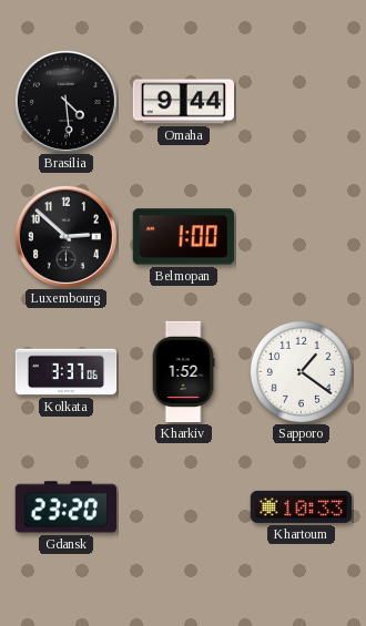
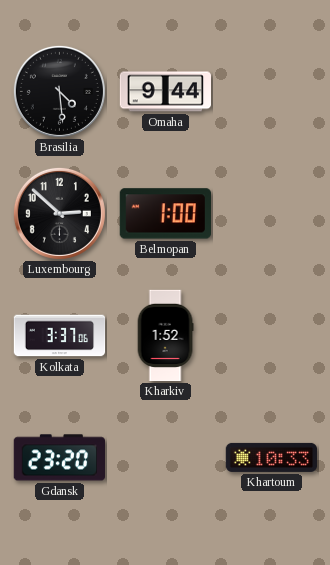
Sapporo: 1:21 -> none
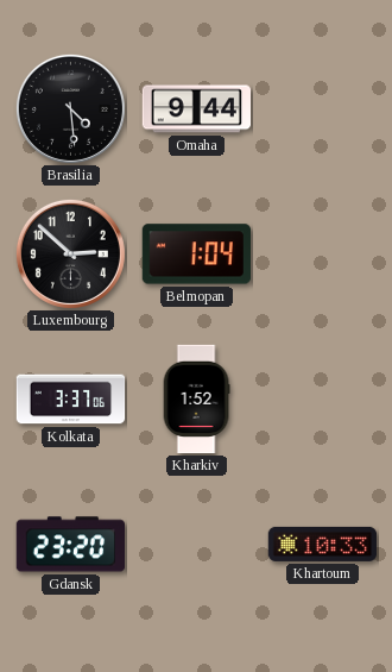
Belmopan: 1:00 -> 1:04
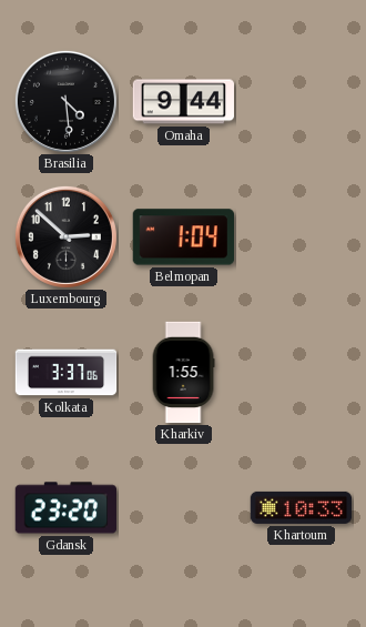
Kharkiv: 1:52 -> 1:55
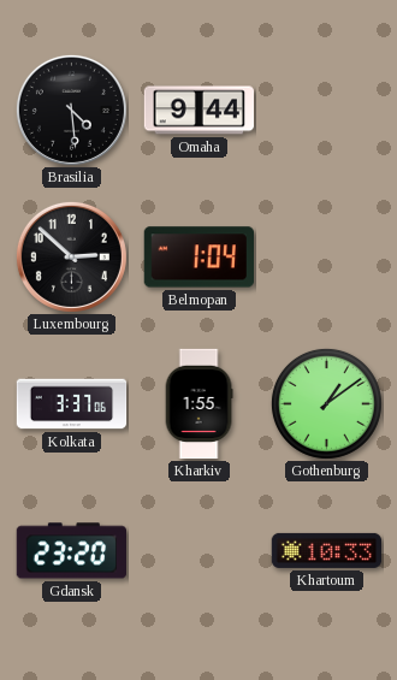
Gothenburg: none -> 1:09
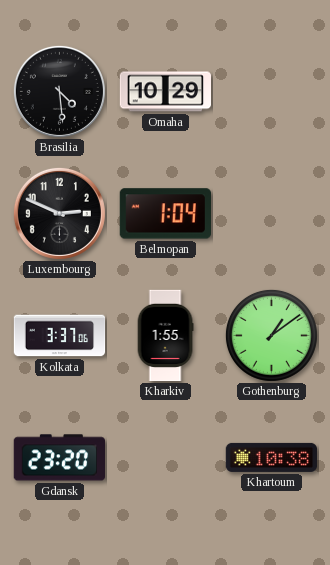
Omaha: 9:44 -> 10:29
Luxembourg: 2:52 -> 2:49
Khartoum: 10:33 -> 10:38
